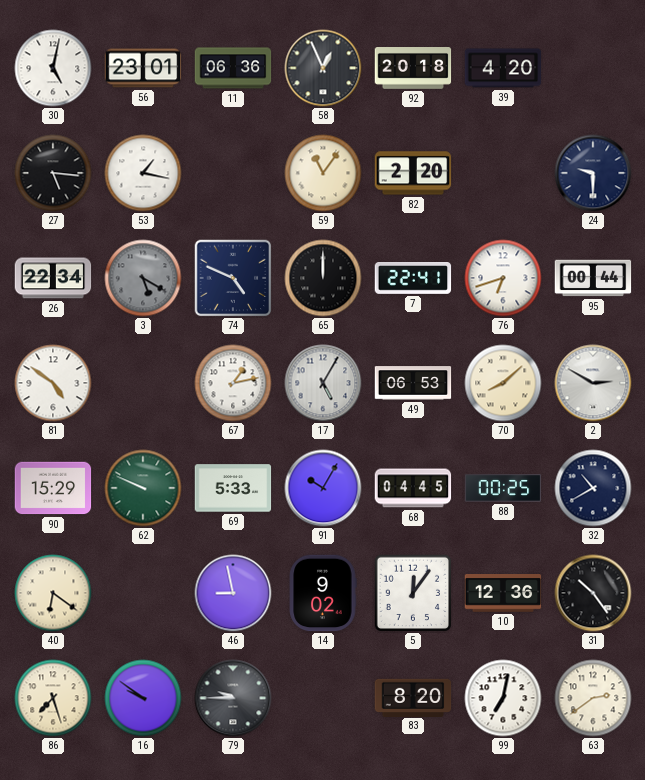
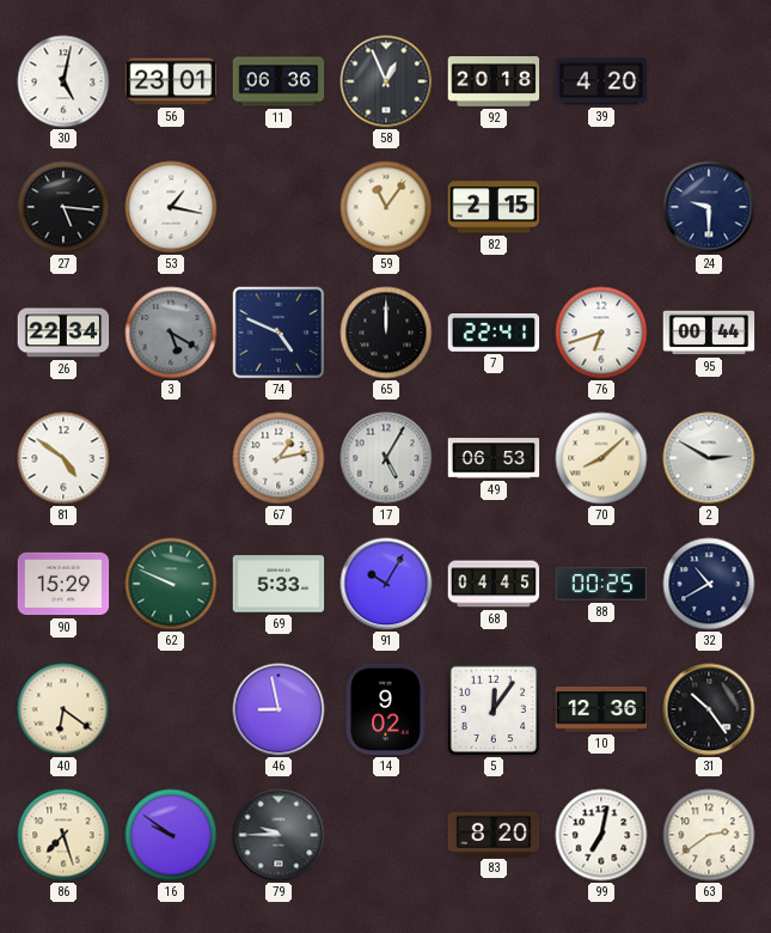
82: 2:20 -> 2:15
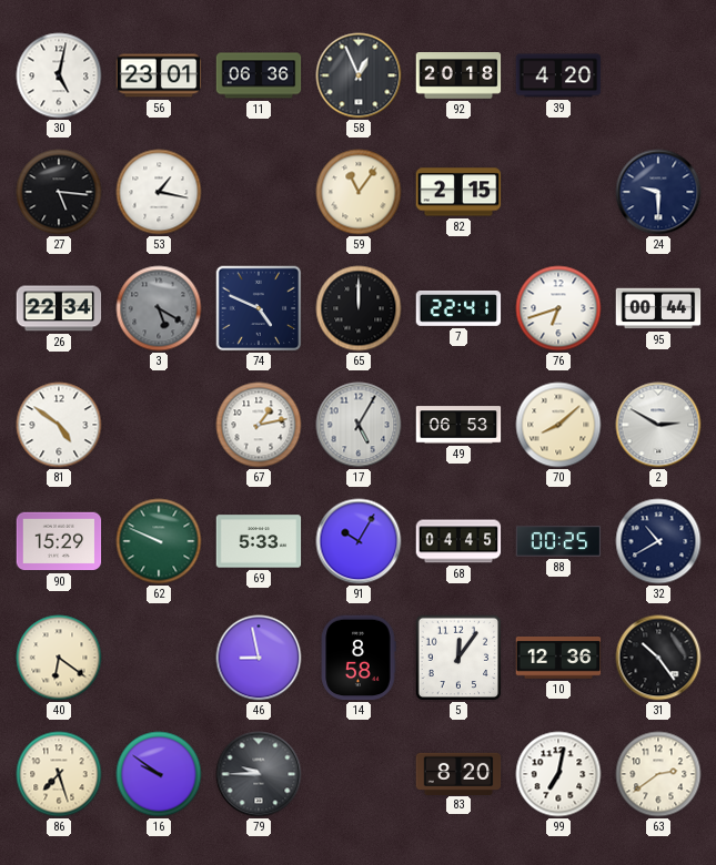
14: 9:02 -> 8:58
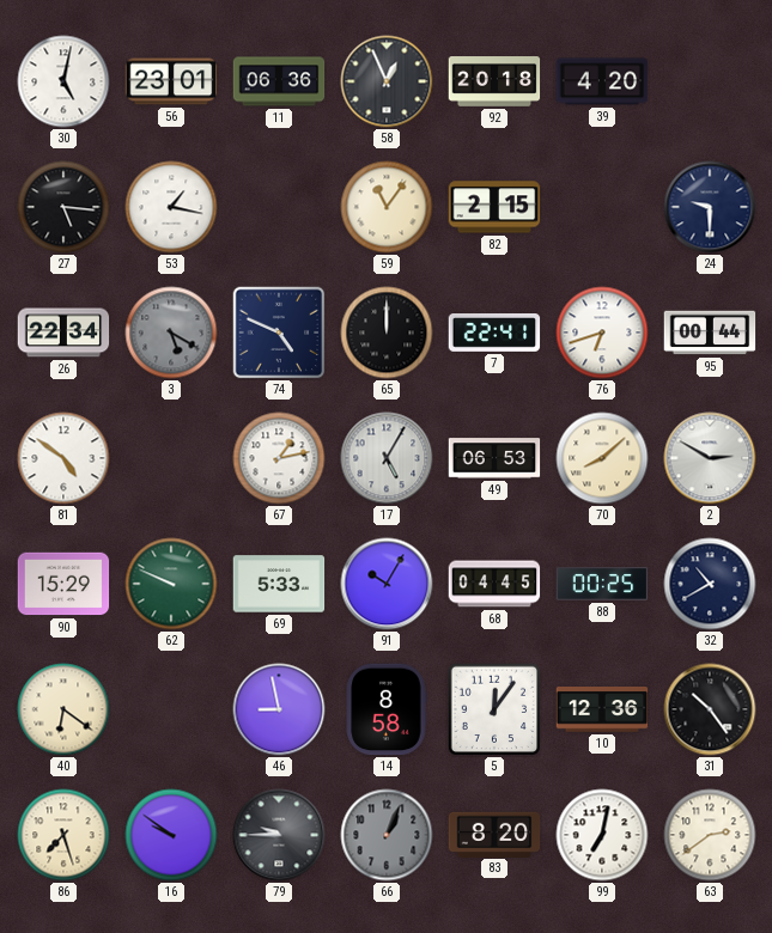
66: none -> 1:04
